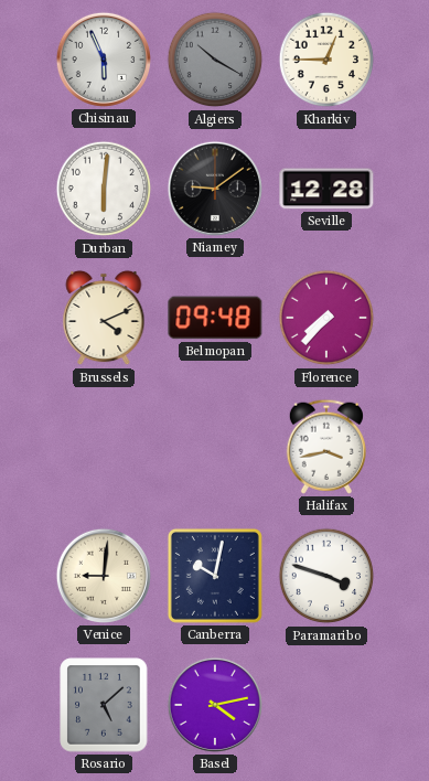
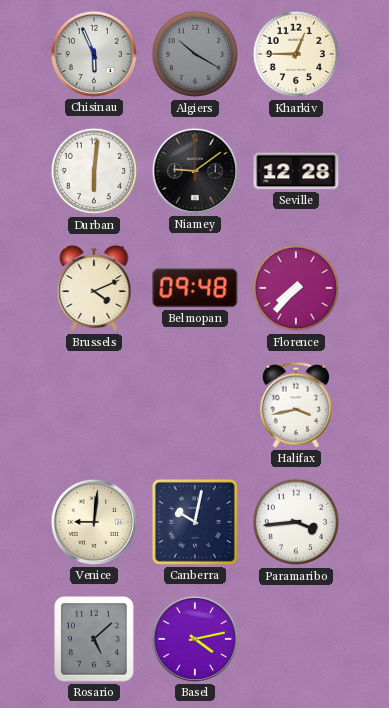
Paramaribo: 3:48 -> 3:44
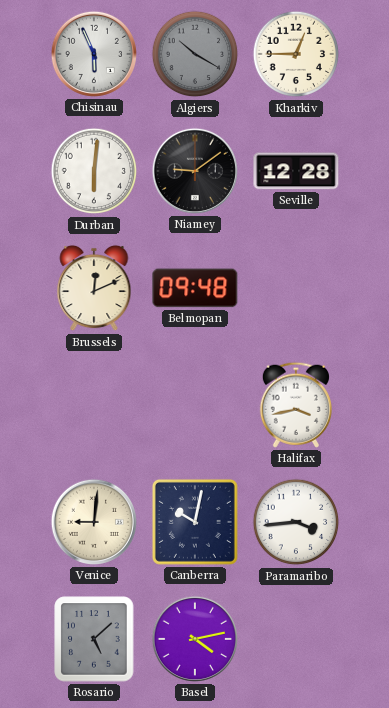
Brussels: 4:11 -> 12:11
Florence: 7:37 -> none
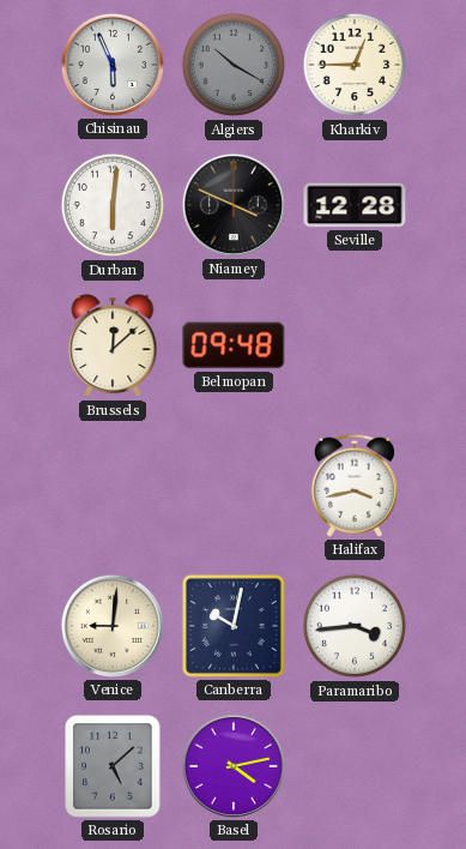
Niamey: 9:09 -> 3:49
Brussels: 12:11 -> 12:08
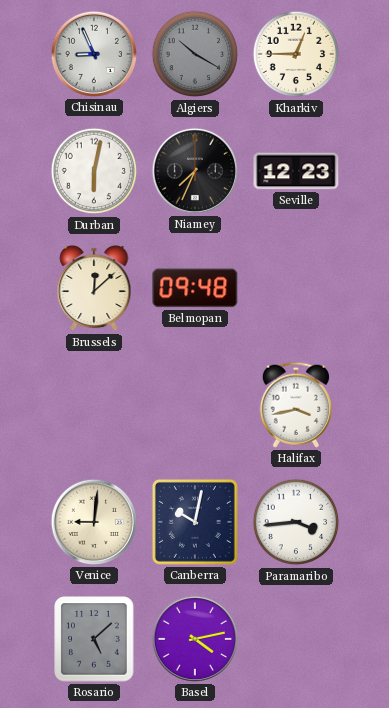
Chisinau: 5:56 -> 8:56
Durban: 6:01 -> 6:02
Niamey: 3:49 -> 7:34
Seville: 12:28 -> 12:23
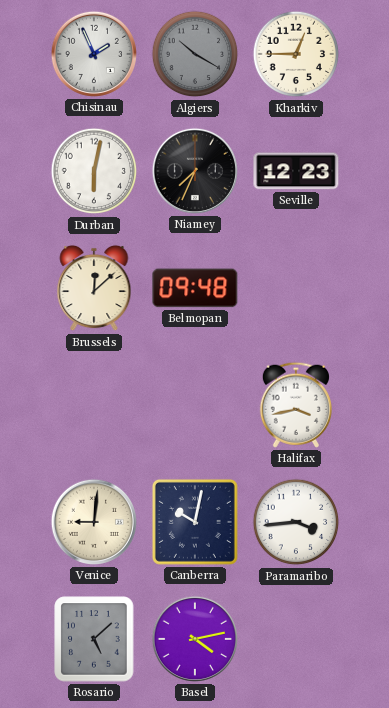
Chisinau: 8:56 -> 1:56
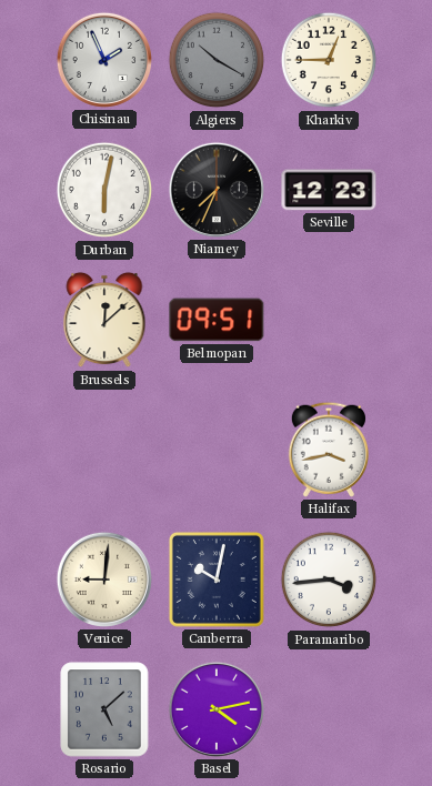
Belmopan: 09:48 -> 09:51
